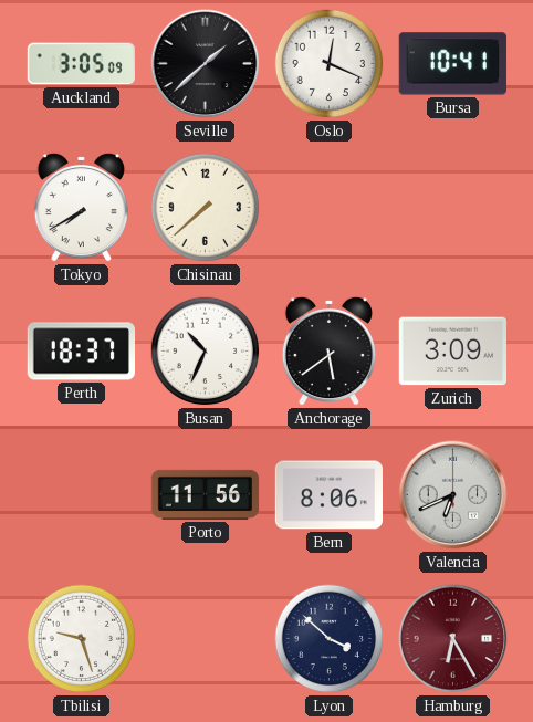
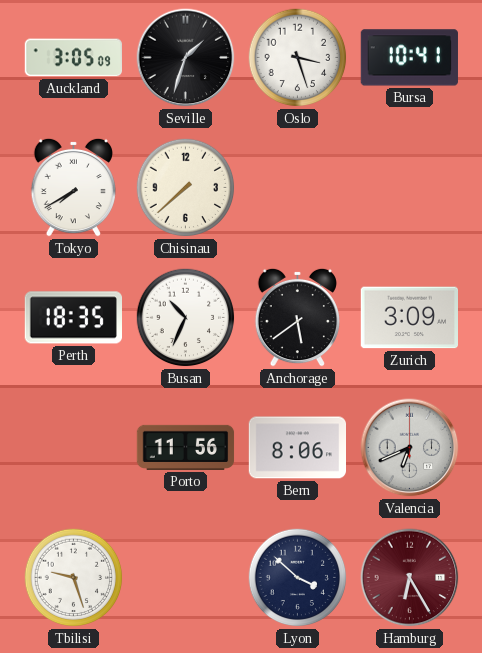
Seville: 1:38 -> 1:33
Oslo: 12:19 -> 3:27
Perth: 18:37 -> 18:35
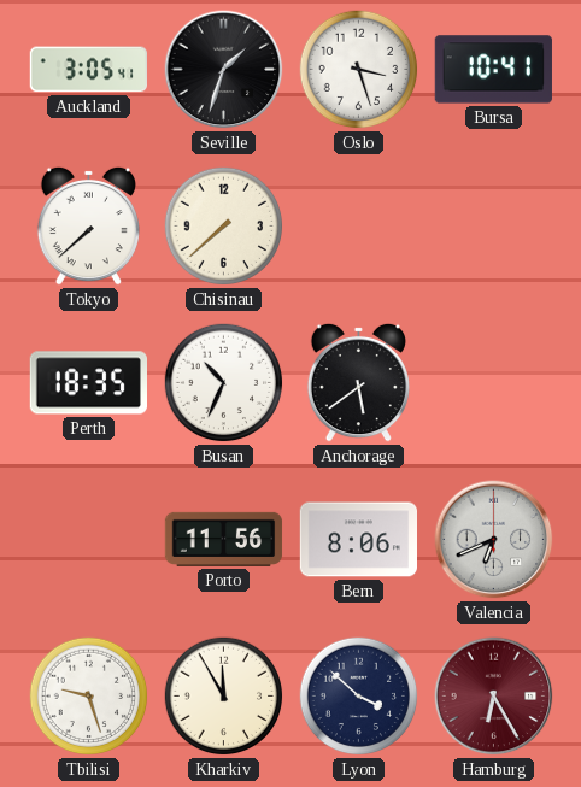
Auckland: 3:05:09 -> 3:05:41
Tokyo: 7:40 -> 7:38
Zurich: 3:09 -> none
Kharkiv: none -> 11:55
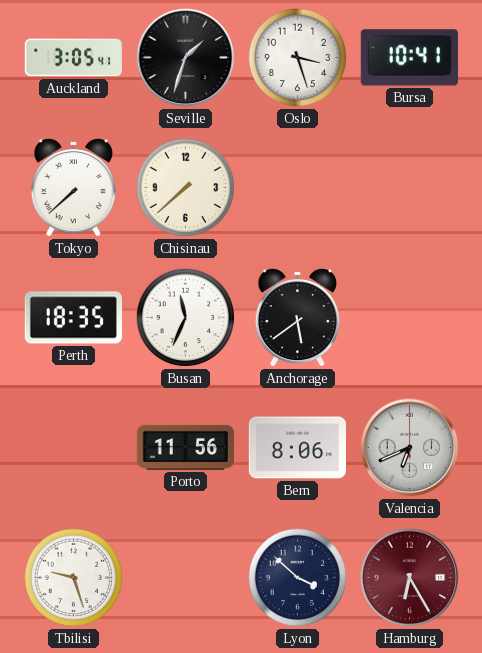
Busan: 10:34 -> 11:34
Kharkiv: 11:55 -> none
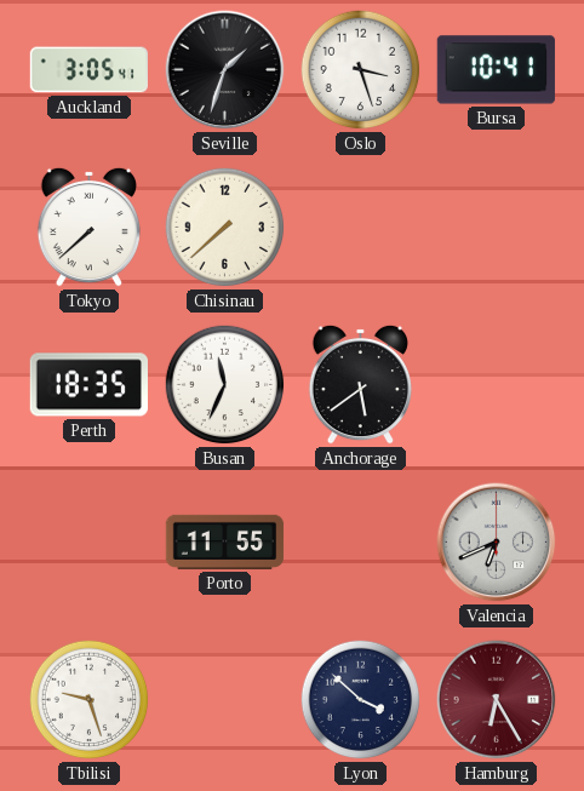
Porto: 11:56 -> 11:55
Bern: 8:06 -> none
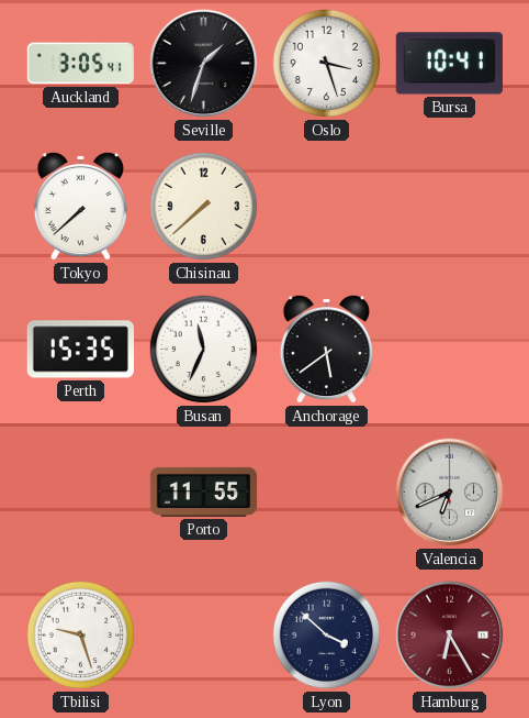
Perth: 18:35 -> 15:35
